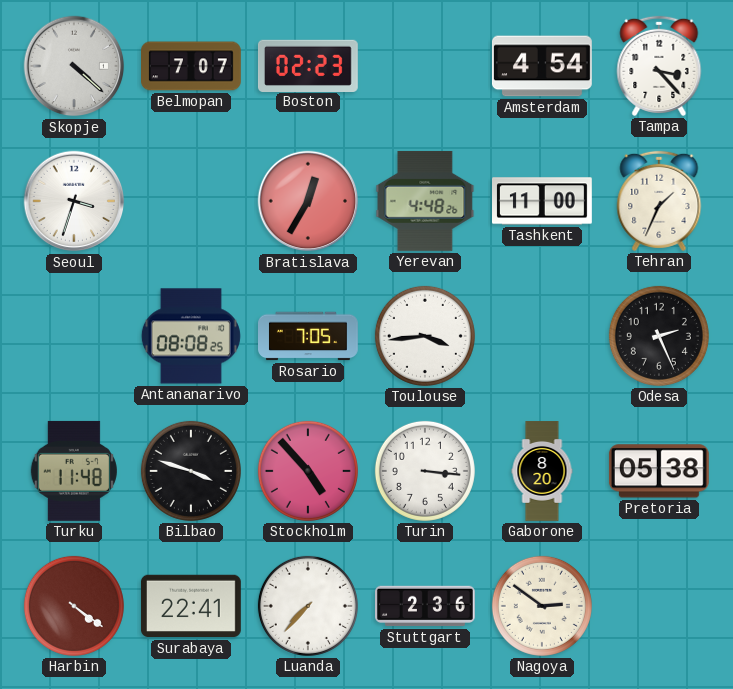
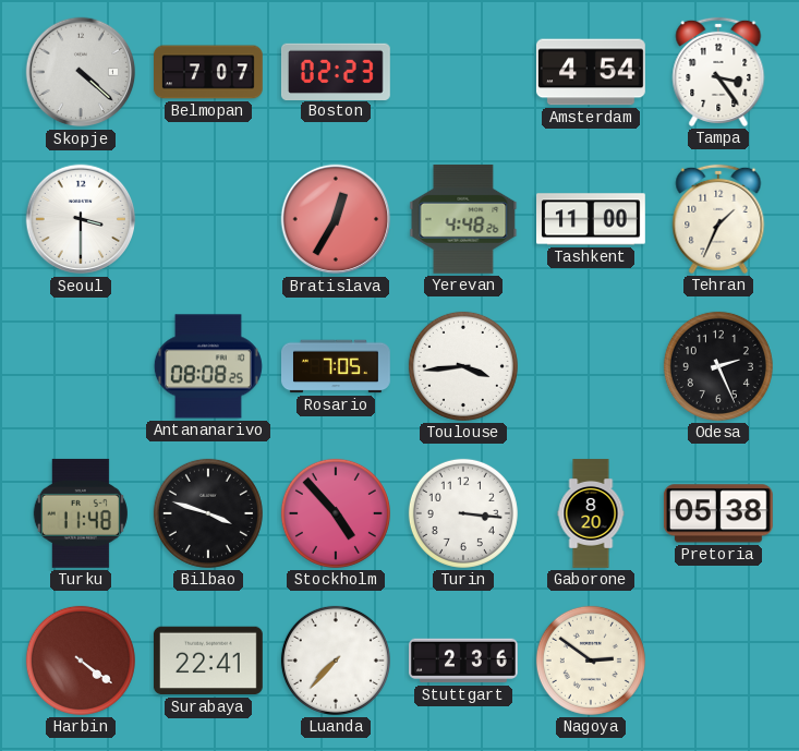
Tampa: 3:23 -> 3:24
Seoul: 3:33 -> 3:30
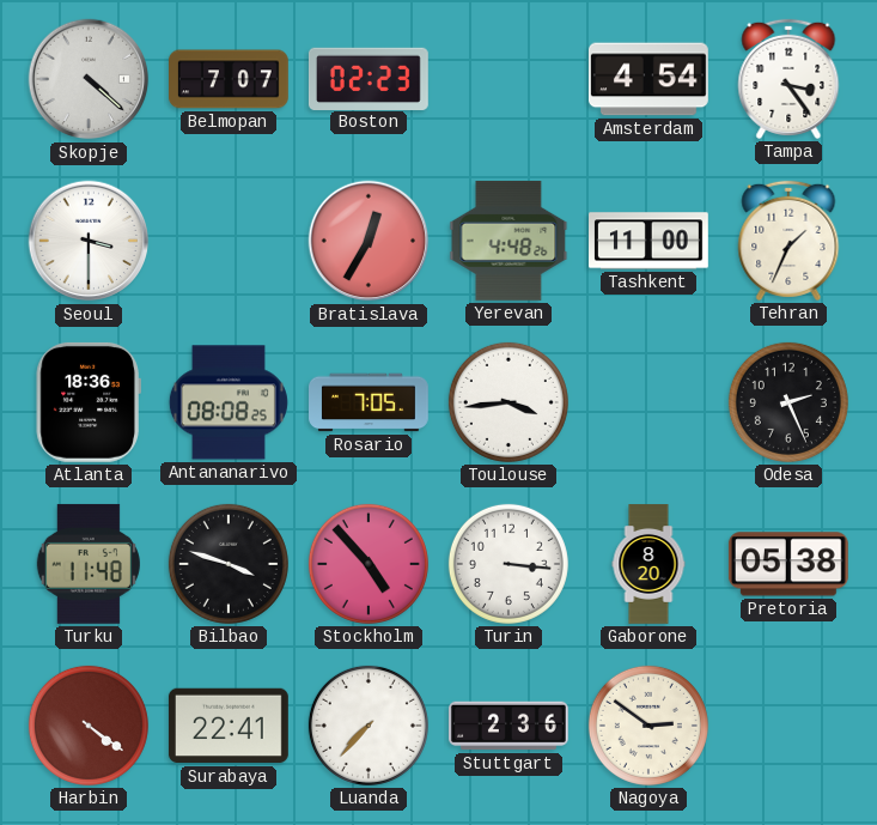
Atlanta: none -> 18:36
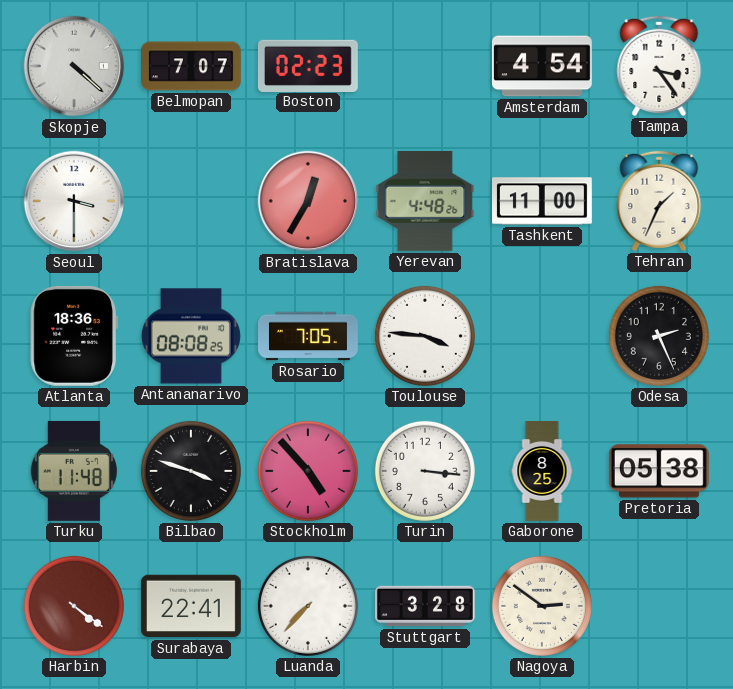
Toulouse: 3:44 -> 3:46
Gaborone: 8:20 -> 8:25
Stuttgart: 2:36 -> 3:28
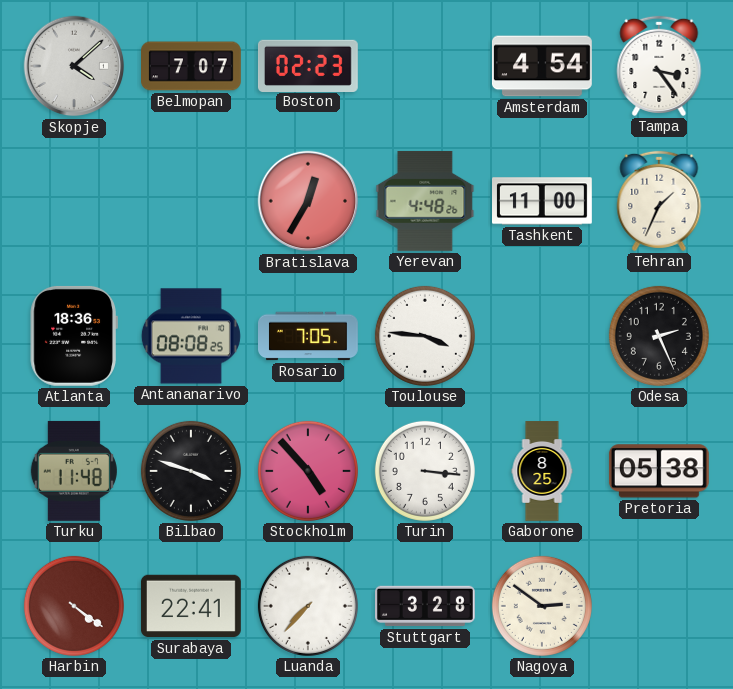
Skopje: 4:22 -> 4:08
Seoul: 3:30 -> none
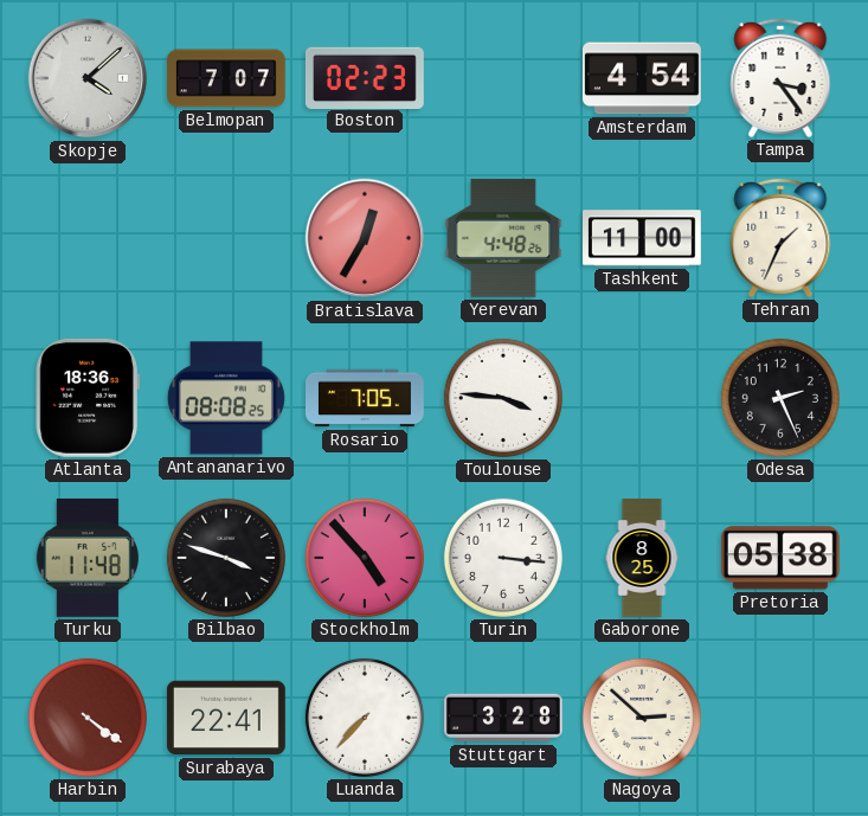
Nagoya: 2:51 -> 2:52
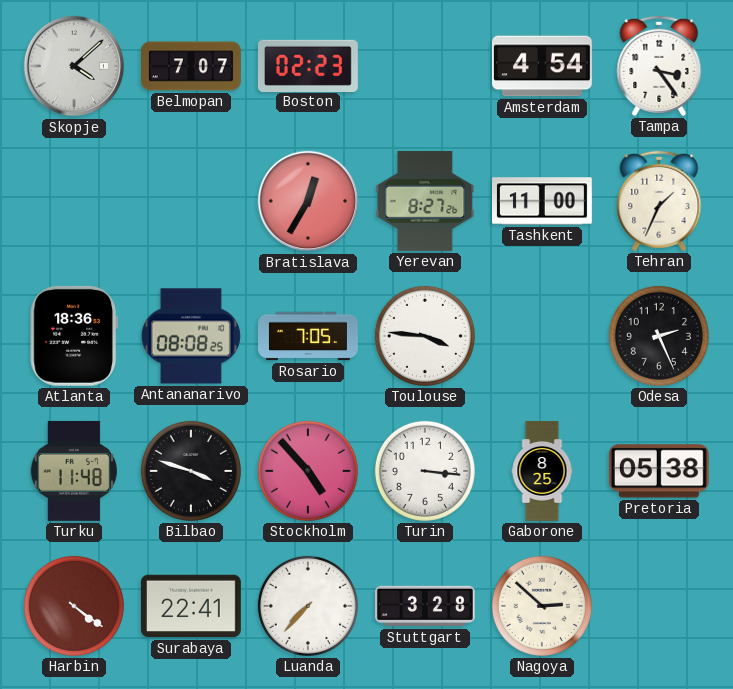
Yerevan: 4:48 -> 8:27
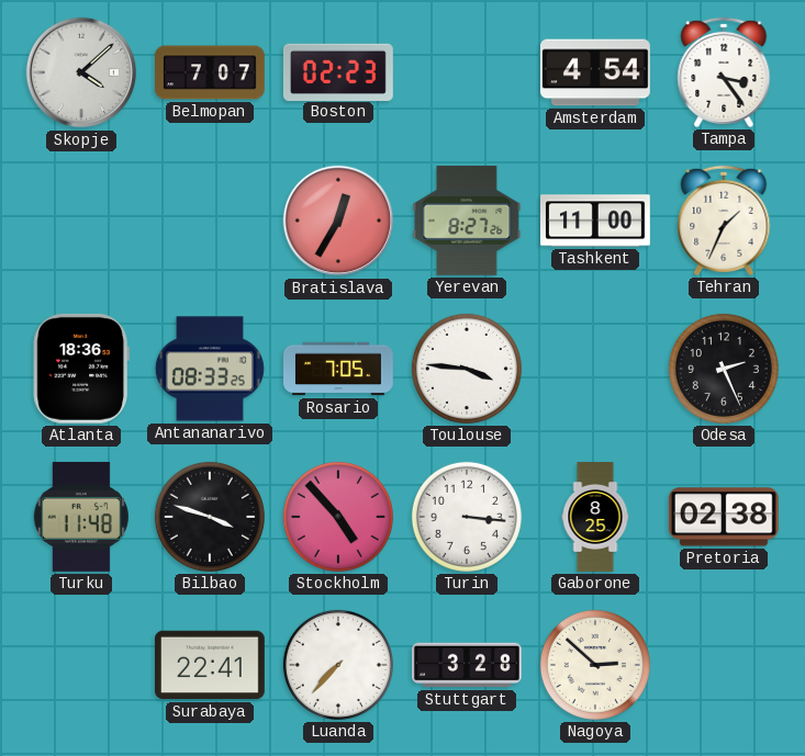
Antananarivo: 08:08 -> 08:33
Pretoria: 05:38 -> 02:38
Harbin: 4:21 -> none
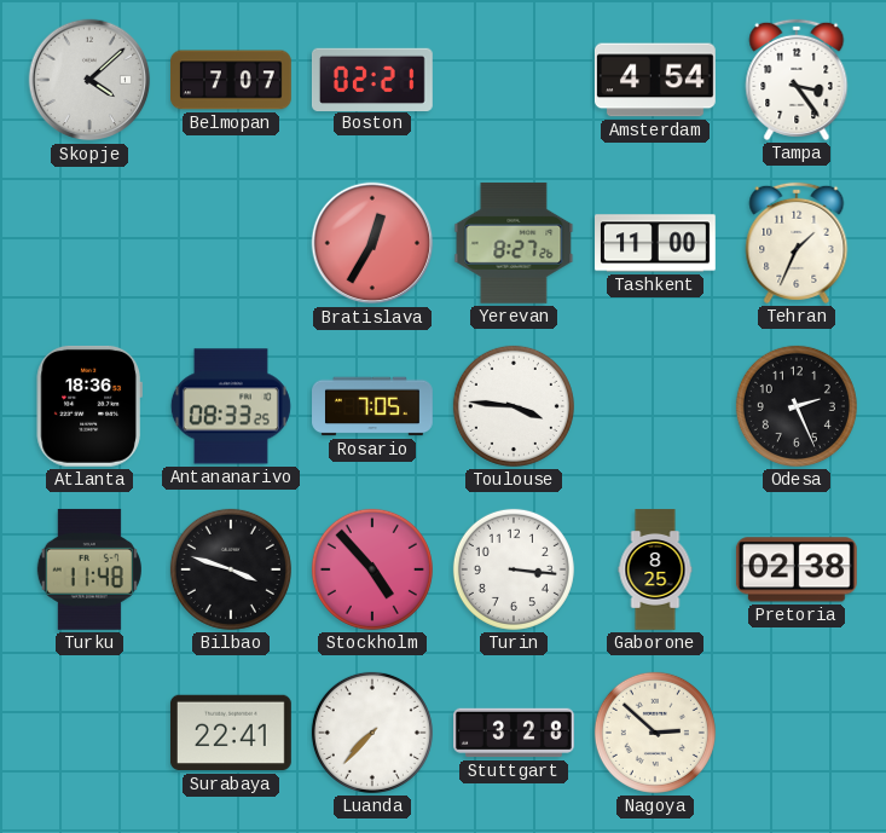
Boston: 02:23 -> 02:21
